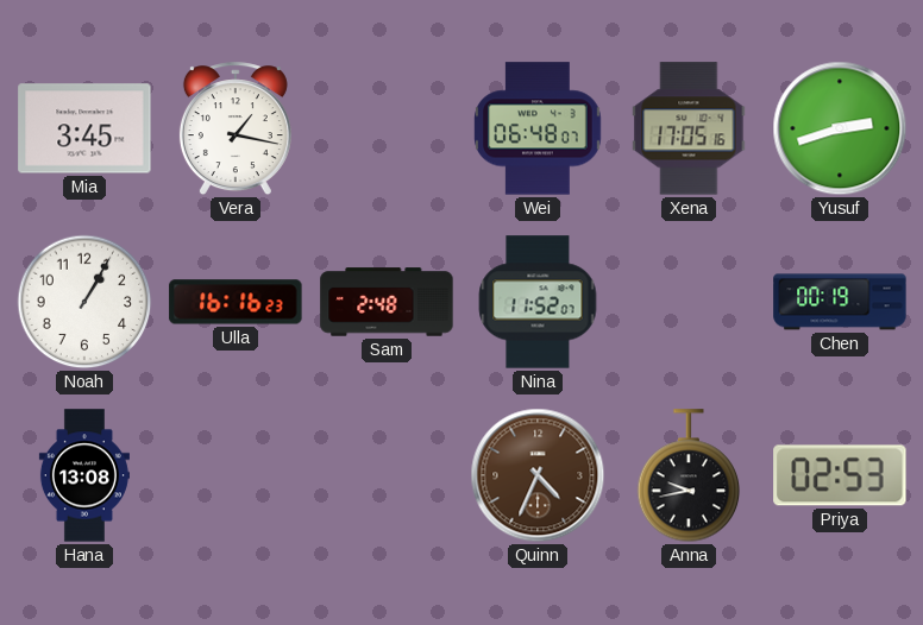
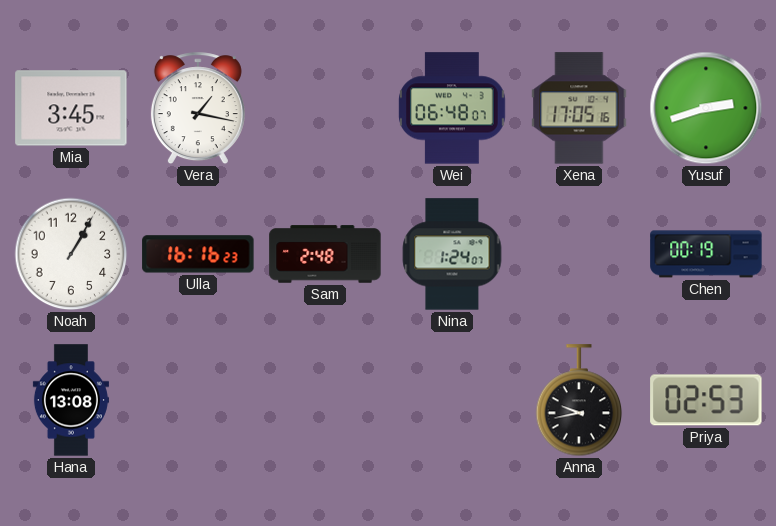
Nina: 11:52 -> 1:24
Quinn: 4:34 -> none
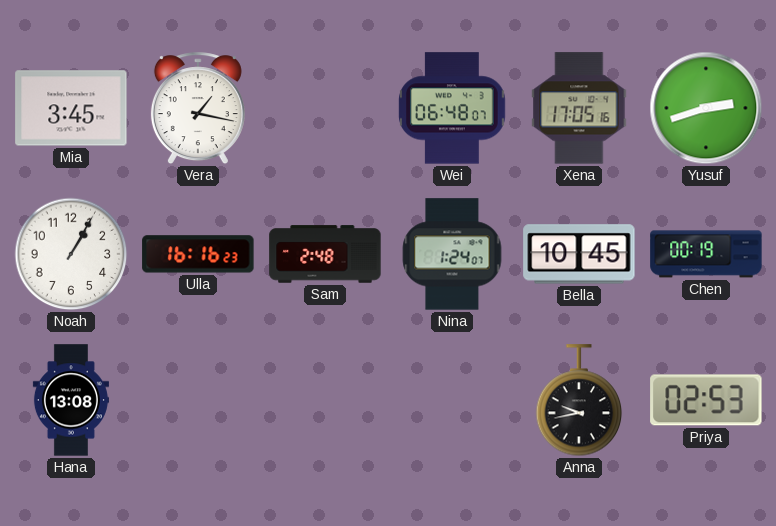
Bella: none -> 10:45
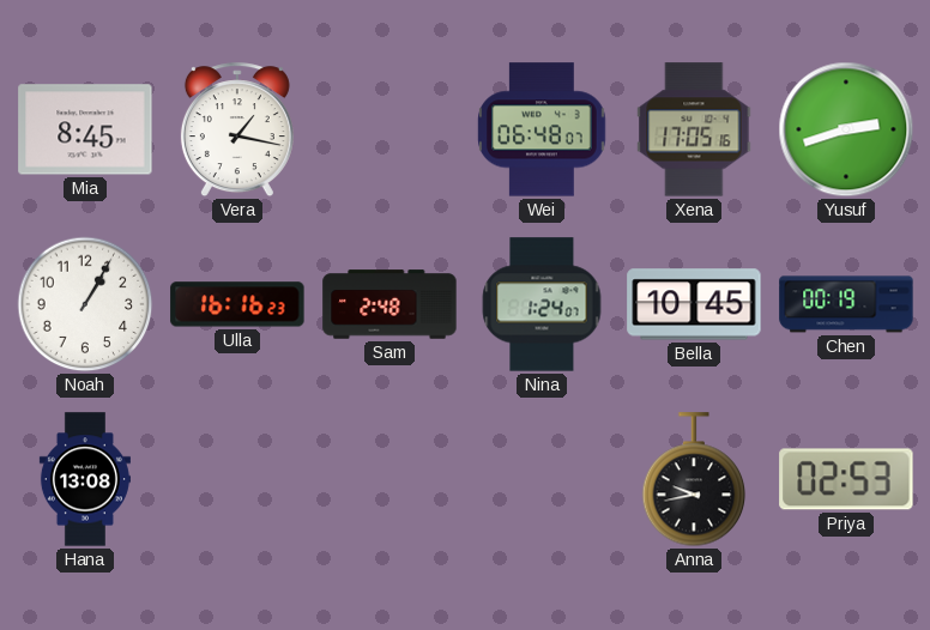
Mia: 3:45 -> 8:45
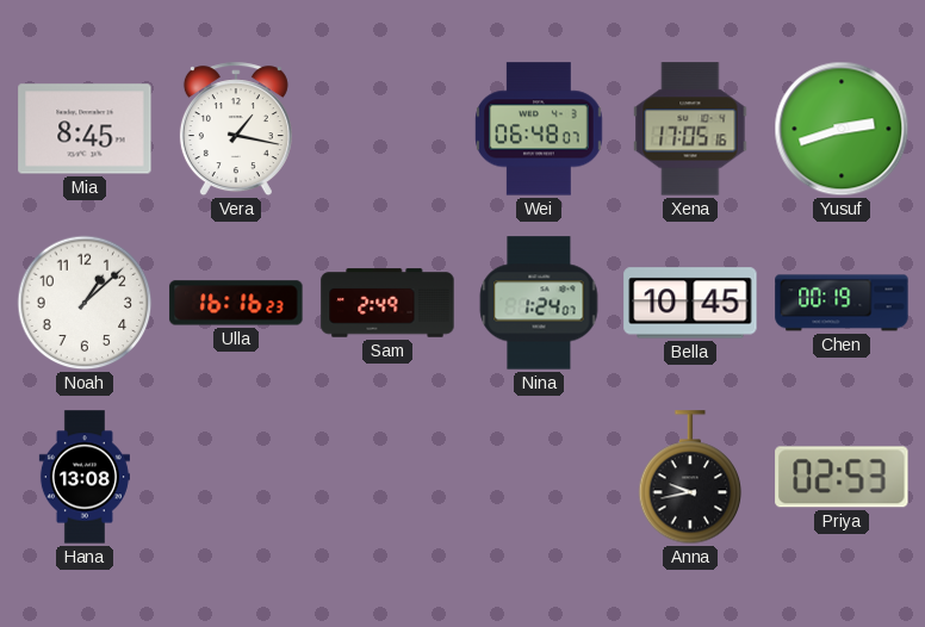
Noah: 1:05 -> 1:08
Sam: 2:48 -> 2:49
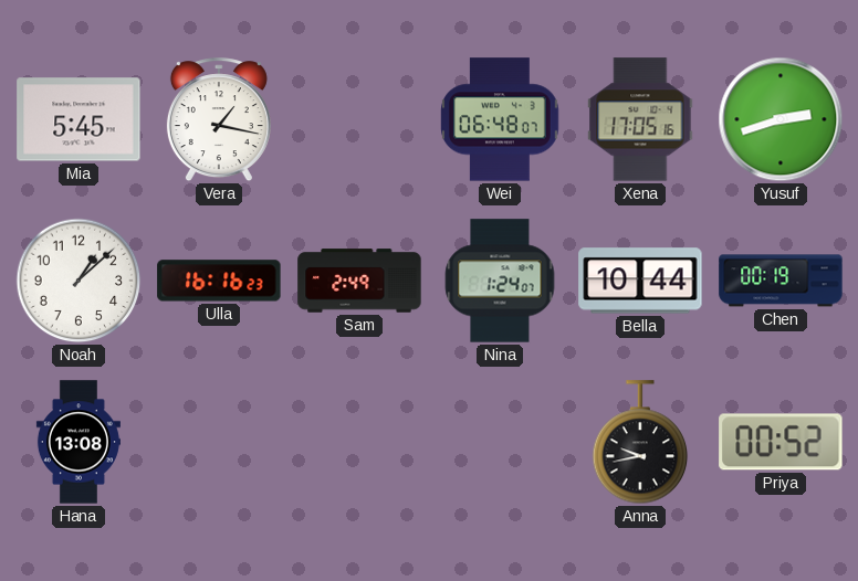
Mia: 8:45 -> 5:45
Bella: 10:45 -> 10:44
Priya: 02:53 -> 00:52
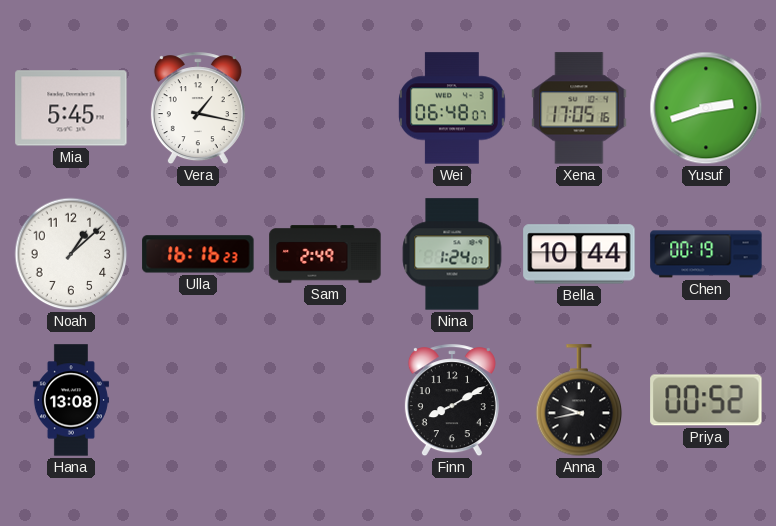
Finn: none -> 8:10
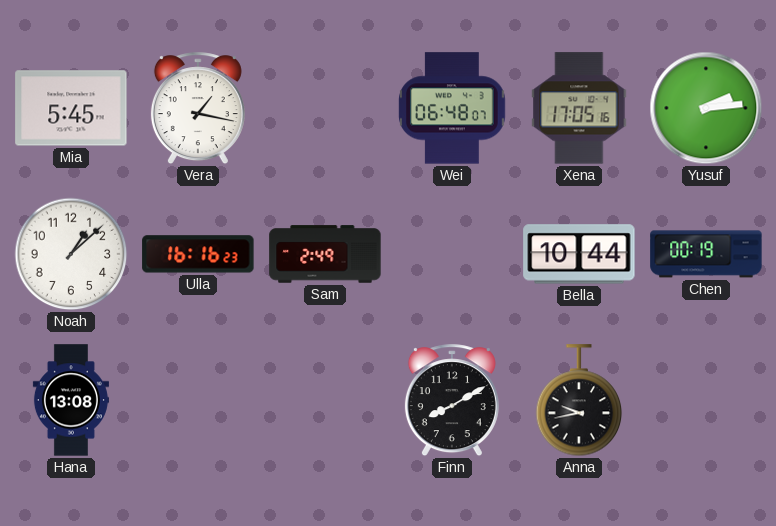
Yusuf: 2:42 -> 2:14
Nina: 1:24 -> none
Priya: 00:52 -> none
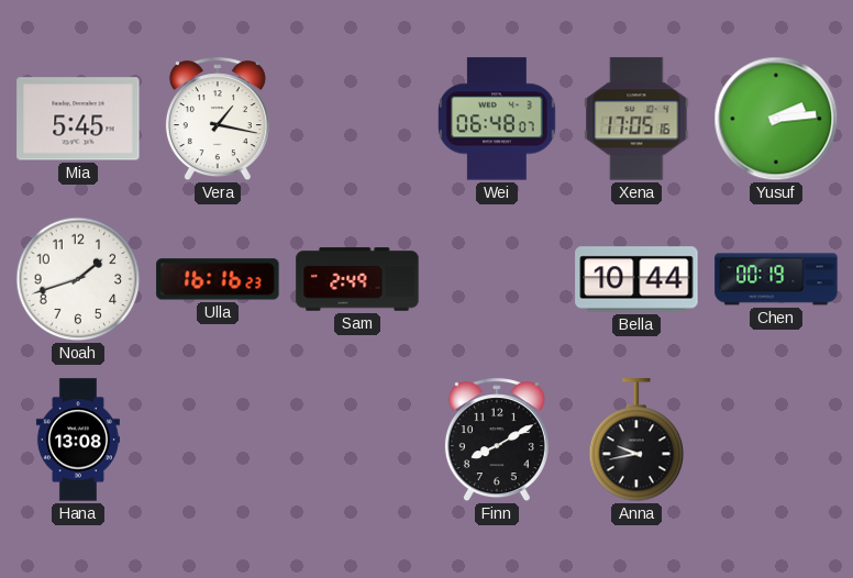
Noah: 1:08 -> 1:42
